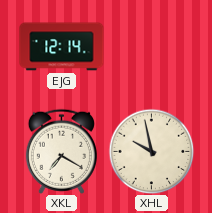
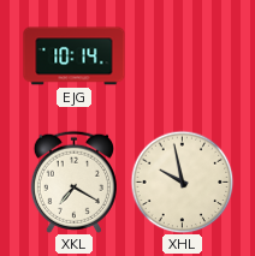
EJG: 12:14 -> 10:14
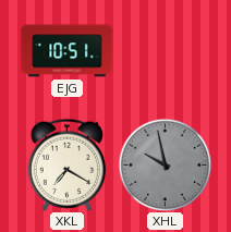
EJG: 10:14 -> 10:51
XHL dial: cream -> grey
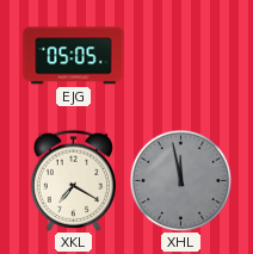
EJG: 10:51 -> 05:05
XHL: 9:58 -> 11:58
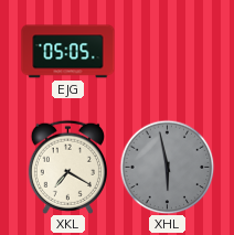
XHL: 11:58 -> 5:58
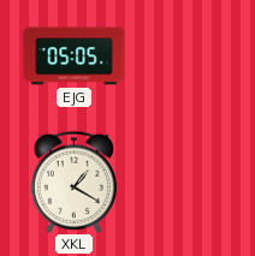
XKL: 7:20 -> 1:20
XHL: 5:58 -> none
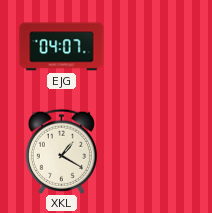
EJG: 05:05 -> 04:07
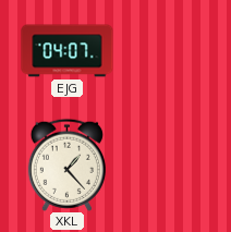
XKL: 1:20 -> 1:23
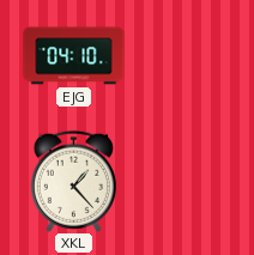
EJG: 04:07 -> 04:10
